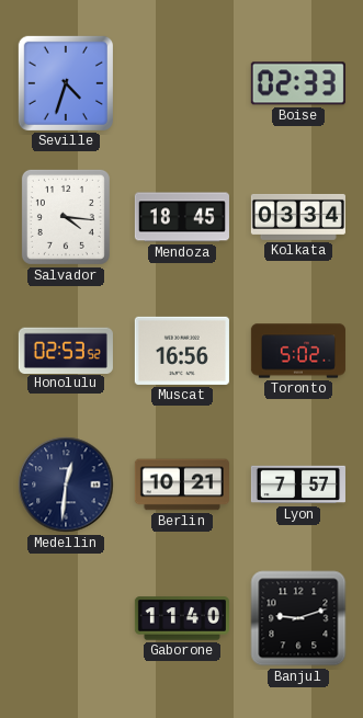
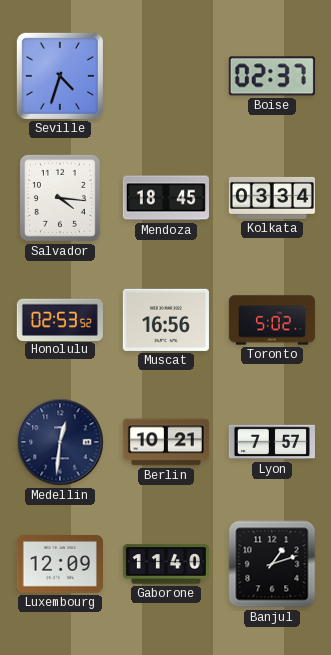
Boise: 02:33 -> 02:37
Luxembourg: none -> 12:09
Banjul: 9:12 -> 1:12
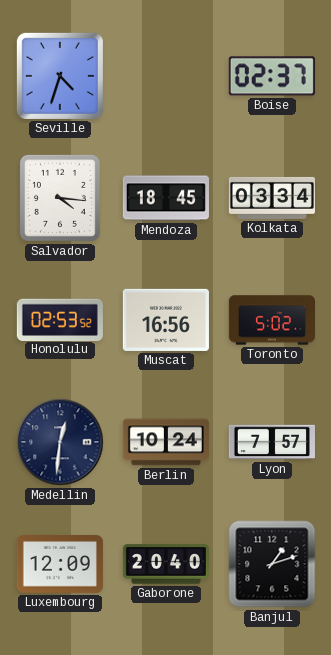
Berlin: 10:21 -> 10:24
Gaborone: 11:40 -> 20:40
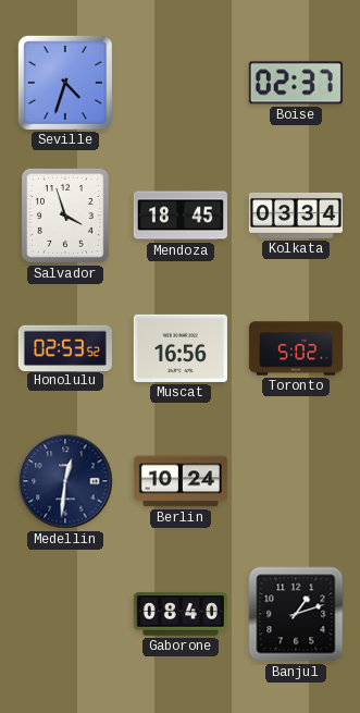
Salvador: 4:16 -> 3:57
Lyon: 7:57 -> none
Luxembourg: 12:09 -> none
Gaborone: 20:40 -> 08:40
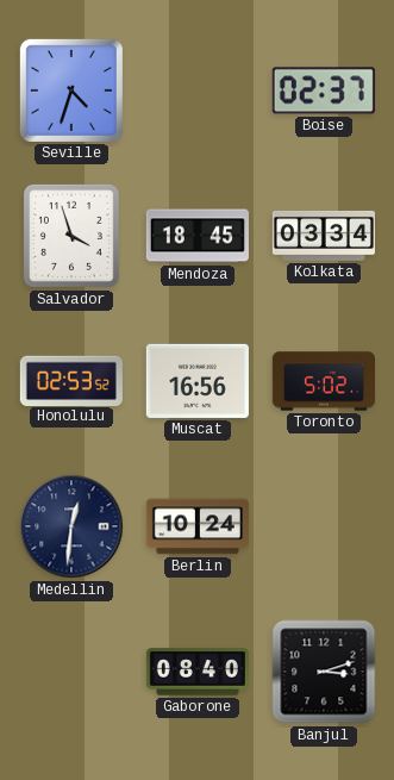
Banjul: 1:12 -> 3:12
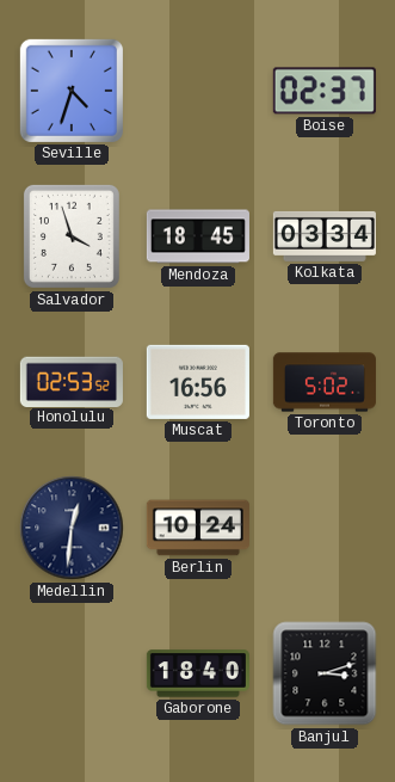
Gaborone: 08:40 -> 18:40
